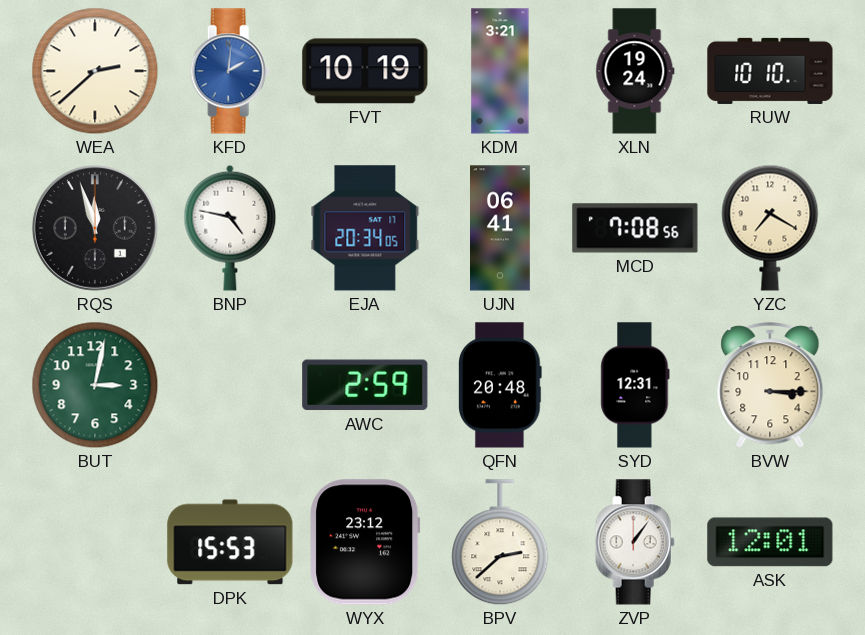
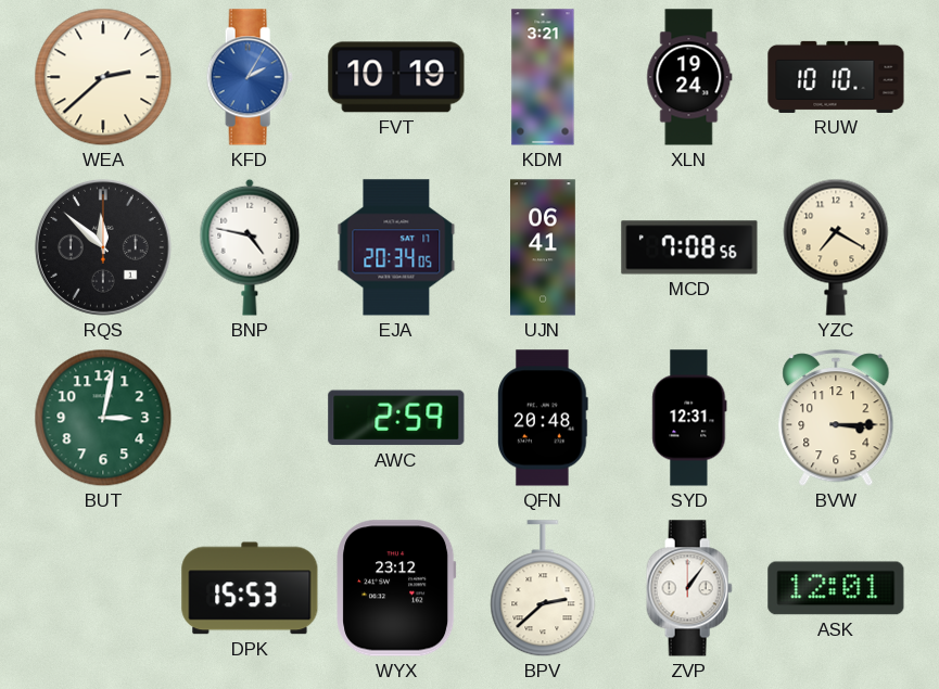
KFD: 2:01 -> 2:05
RQS: 11:57 -> 11:52
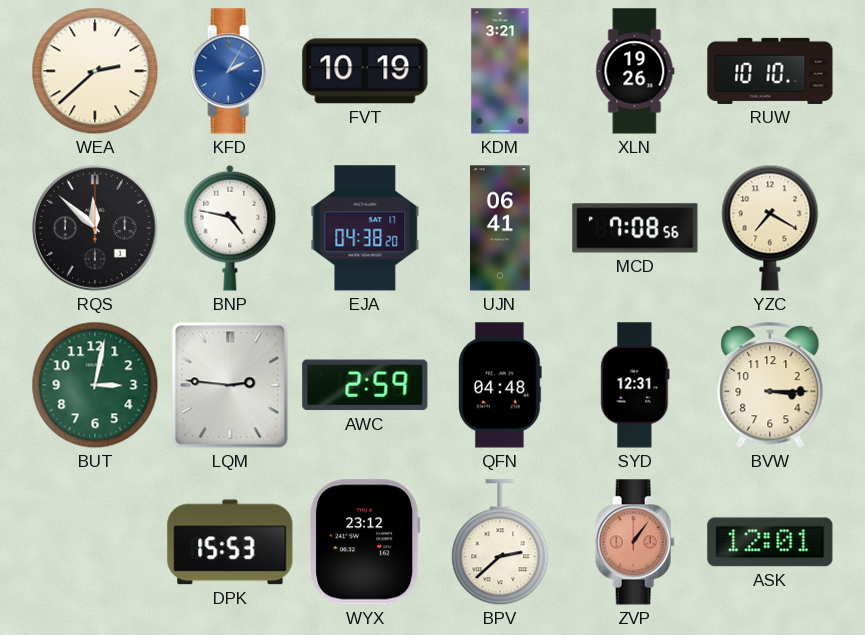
XLN: 19:24 -> 19:26
EJA: 20:34 -> 04:38
LQM: none -> 2:46
QFN: 20:48 -> 04:48
ZVP dial: white -> salmon
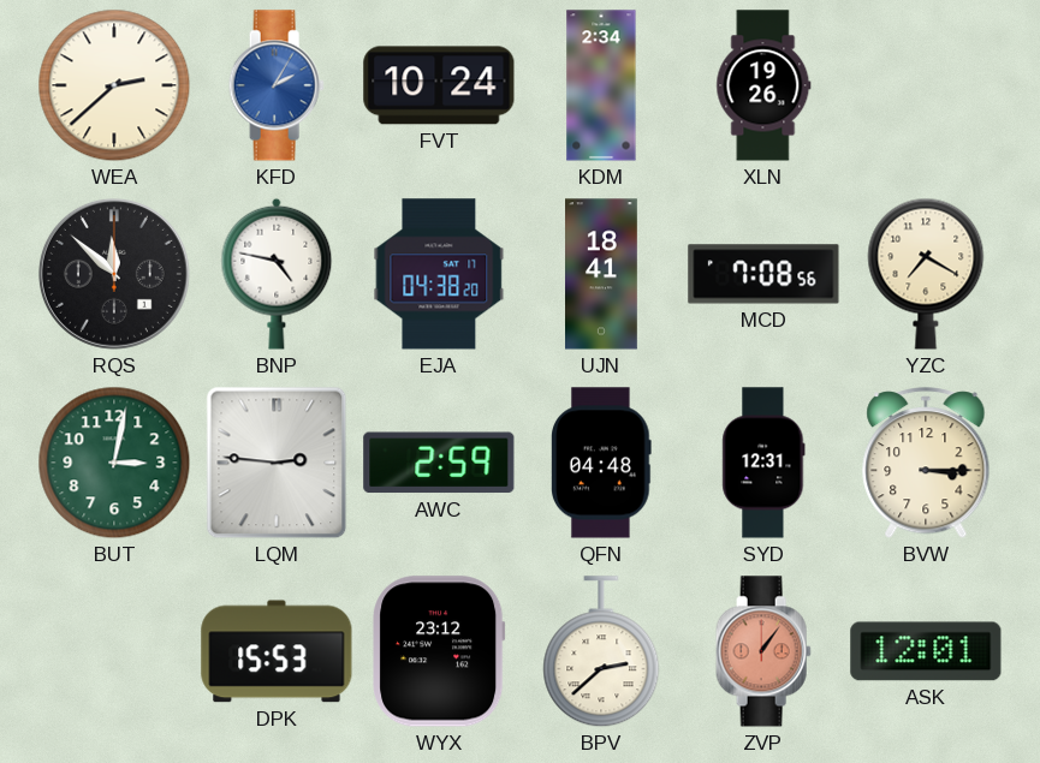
FVT: 10:19 -> 10:24
KDM: 3:21 -> 2:34
RUW: 10:10 -> none
UJN: 06:41 -> 18:41
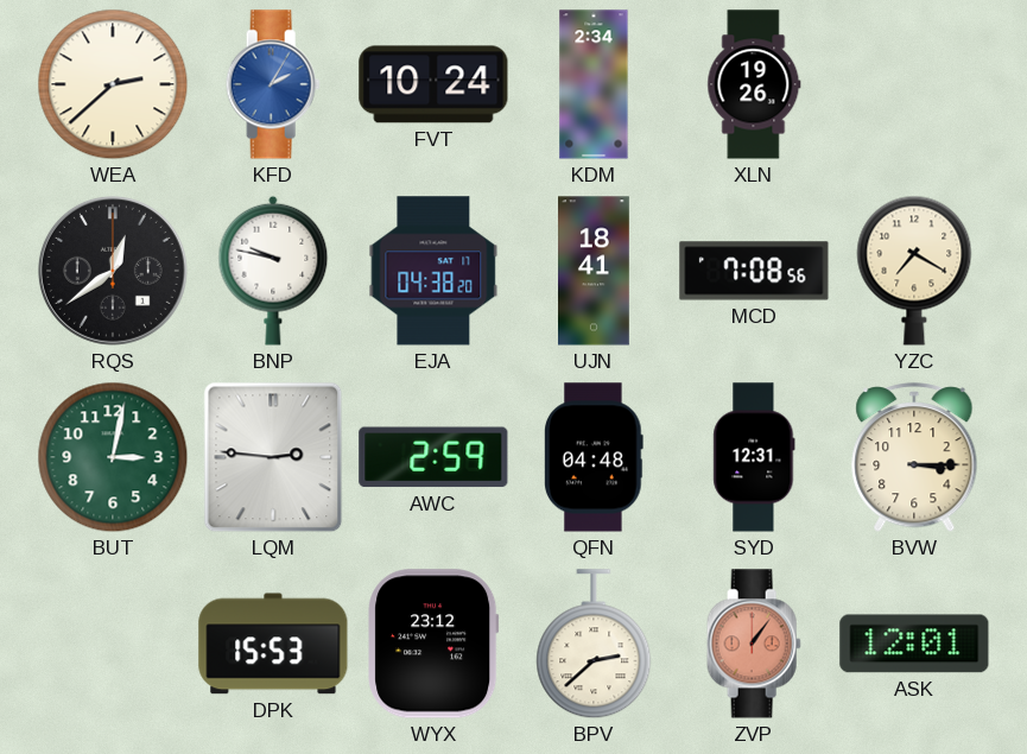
RQS: 11:52 -> 12:39
BNP: 4:47 -> 9:47
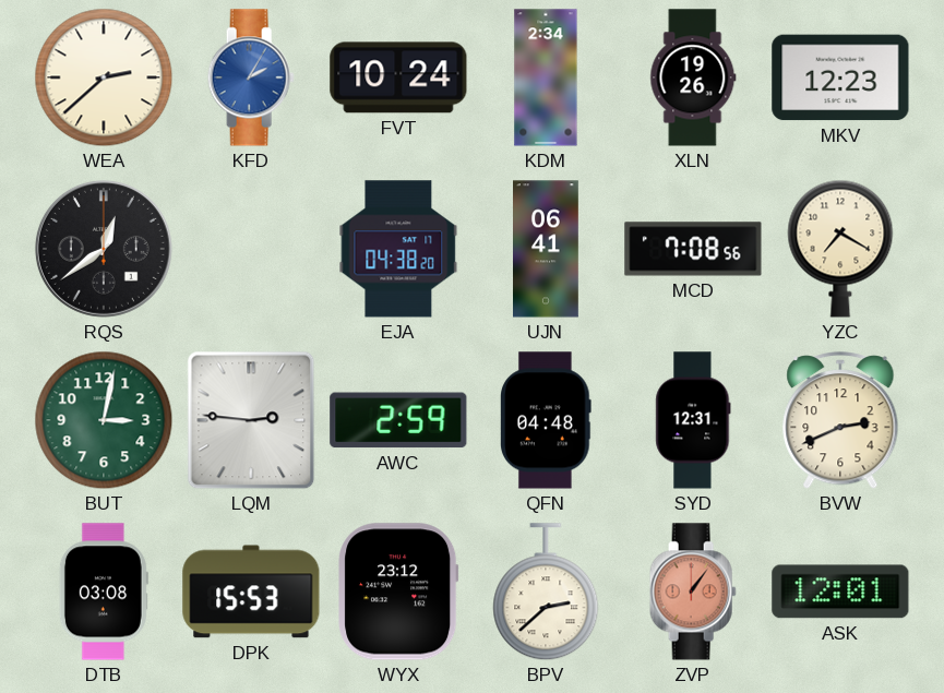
MKV: none -> 12:23
BNP: 9:47 -> none
UJN: 18:41 -> 06:41
BVW: 3:15 -> 2:41
DTB: none -> 03:08
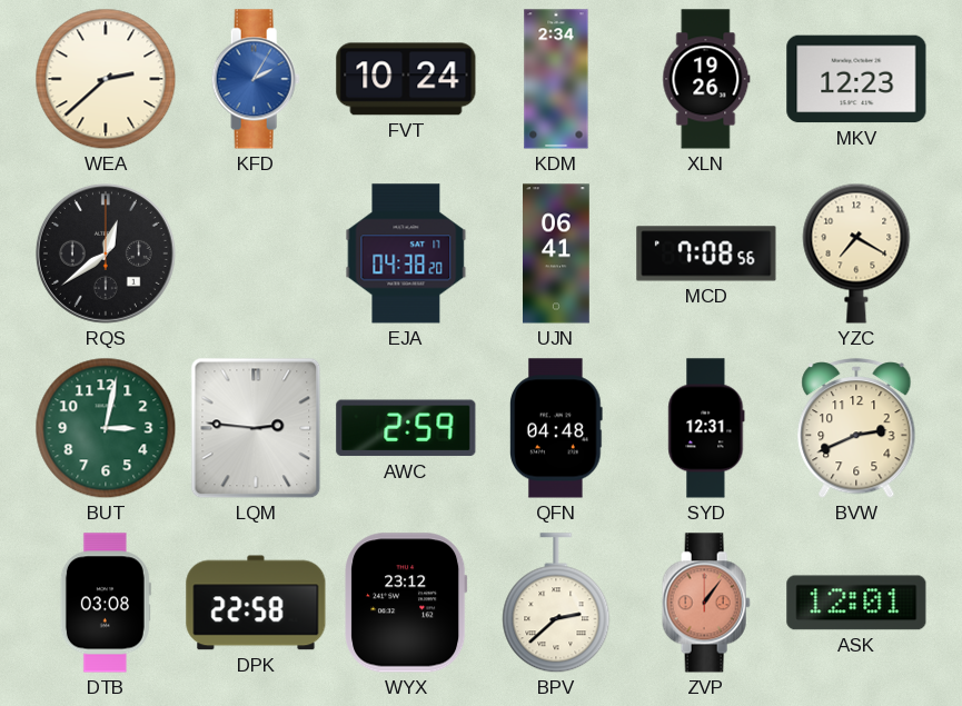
DPK: 15:53 -> 22:58
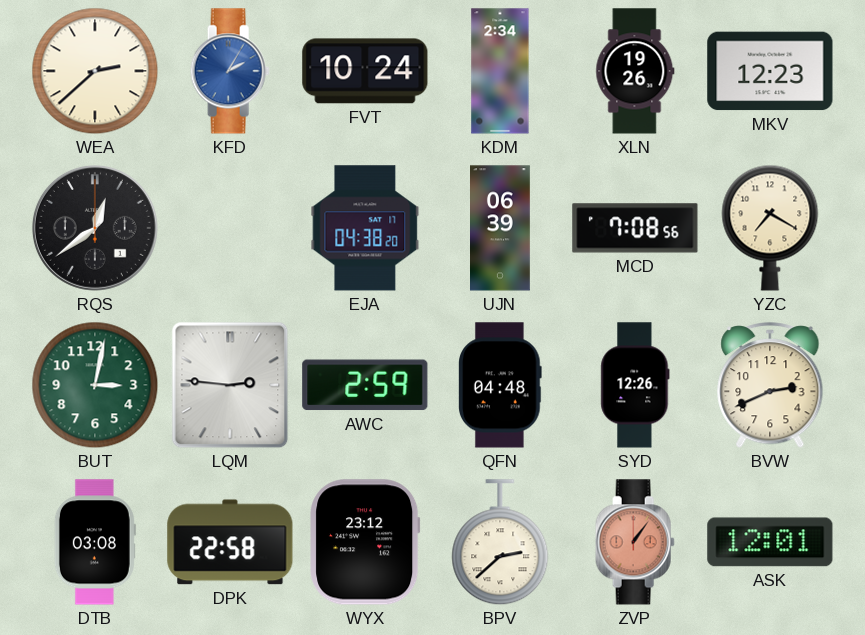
UJN: 06:41 -> 06:39
SYD: 12:31 -> 12:26
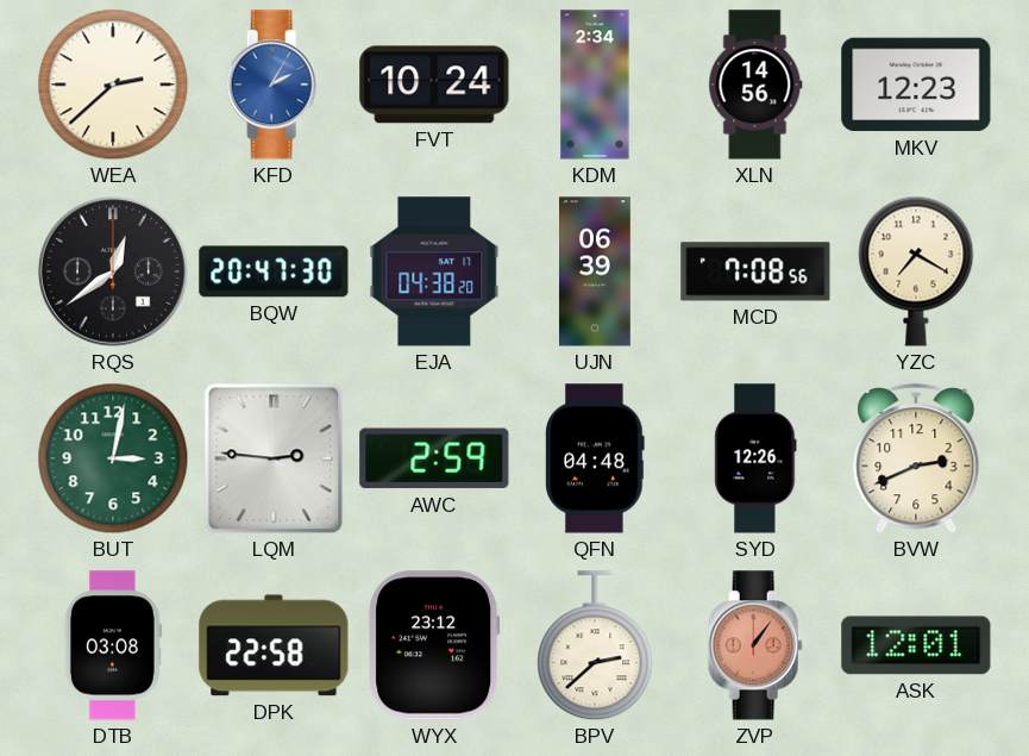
XLN: 19:26 -> 14:56
BQW: none -> 20:47
